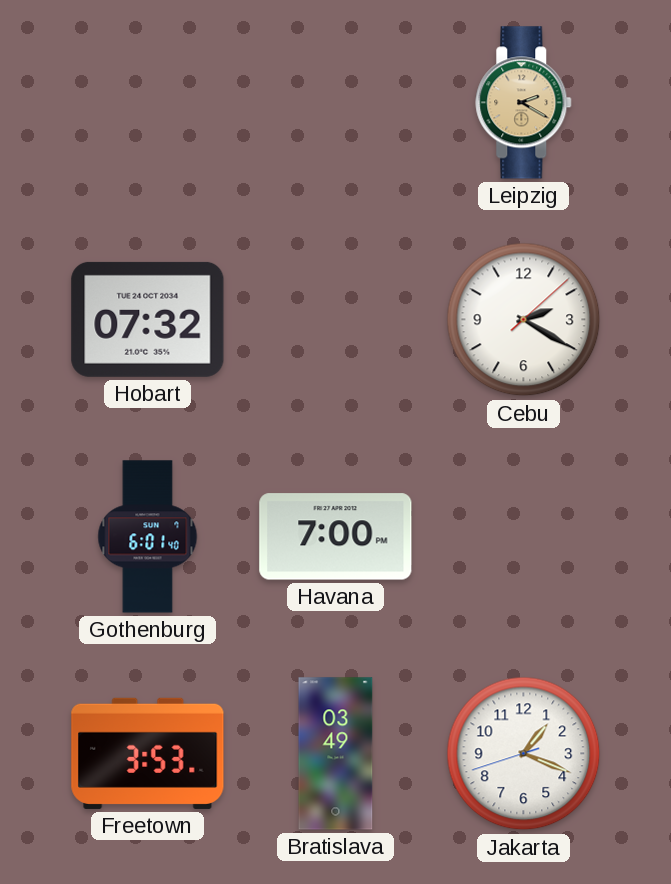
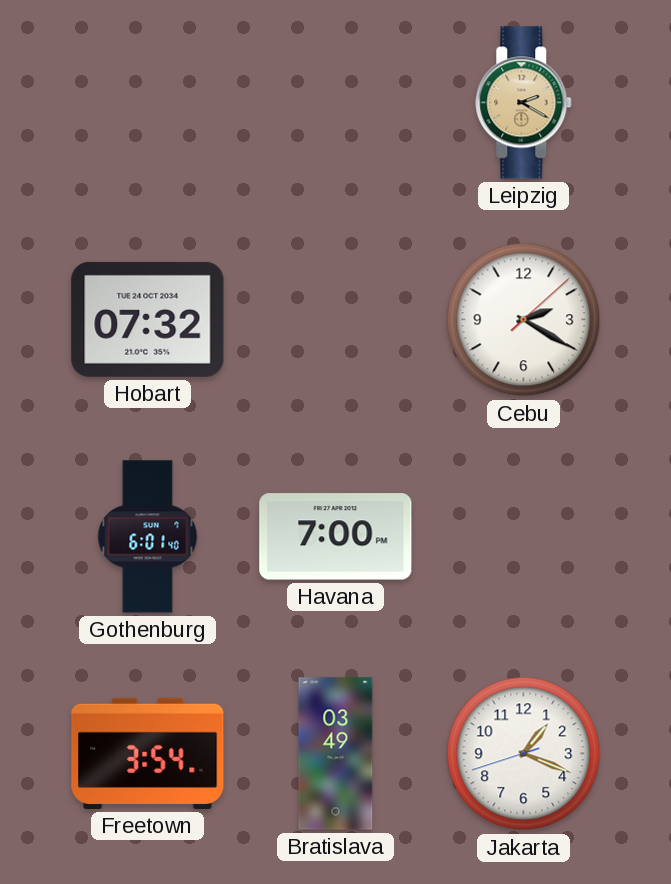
Freetown: 3:53 -> 3:54
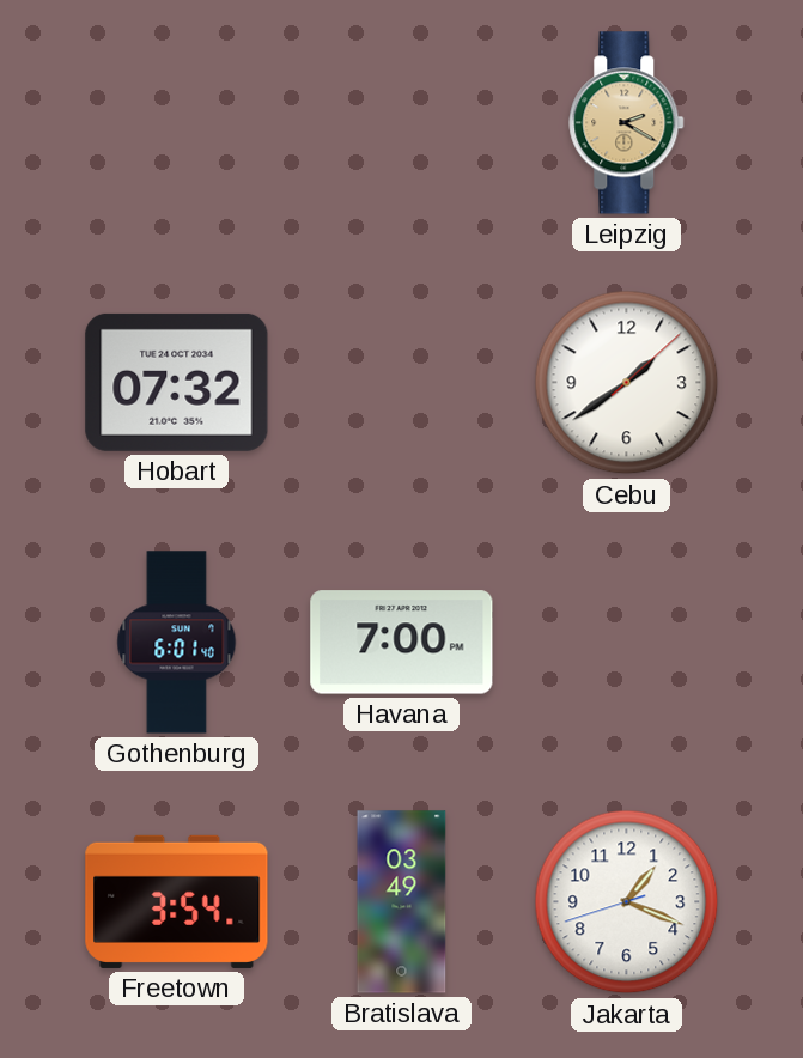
Cebu: 2:20 -> 1:39
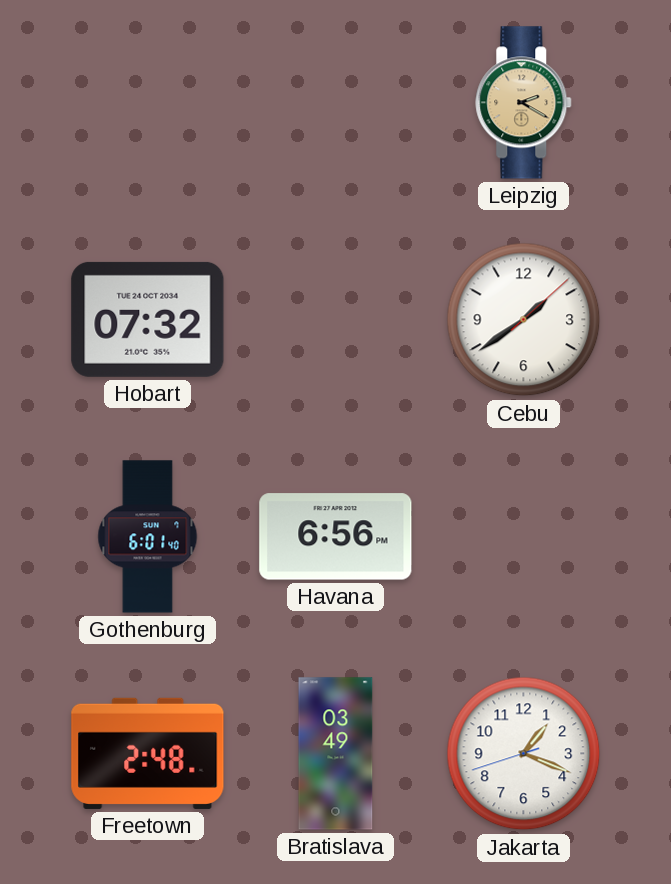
Havana: 7:00 -> 6:56
Freetown: 3:54 -> 2:48
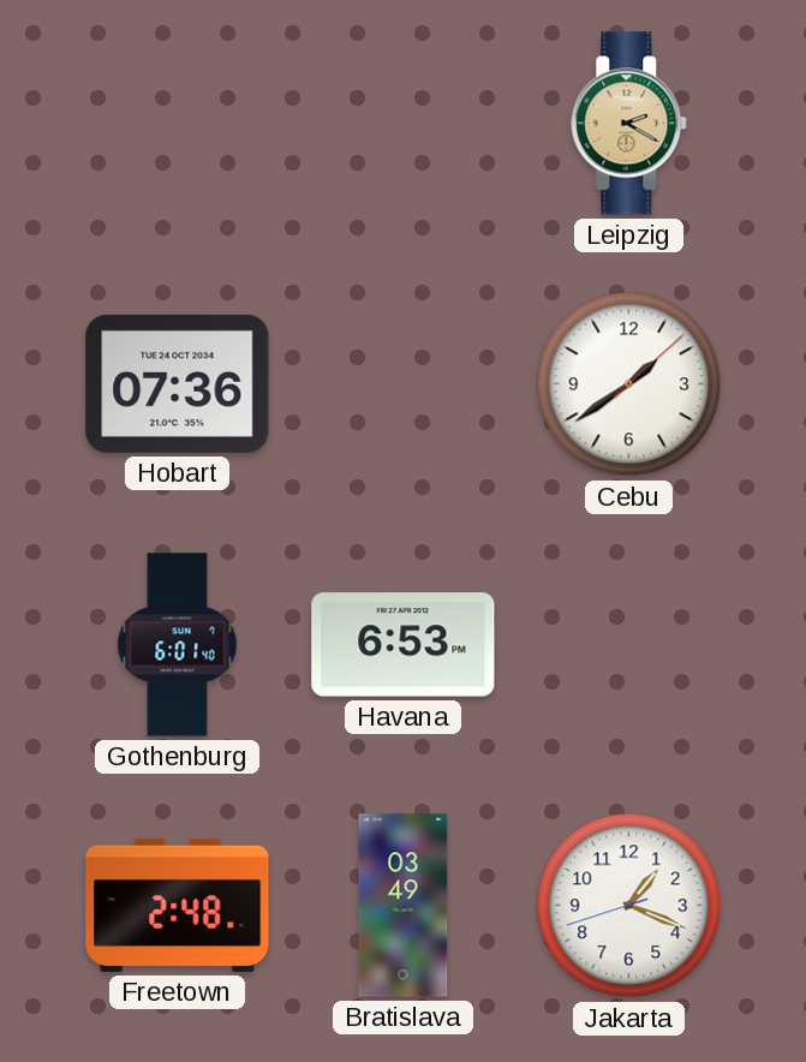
Hobart: 07:32 -> 07:36
Havana: 6:56 -> 6:53
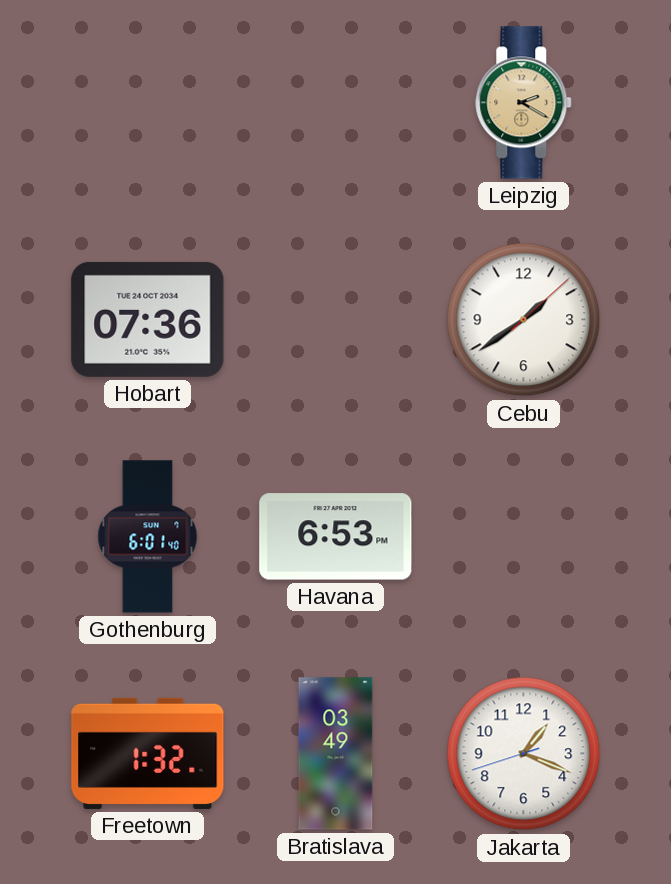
Freetown: 2:48 -> 1:32
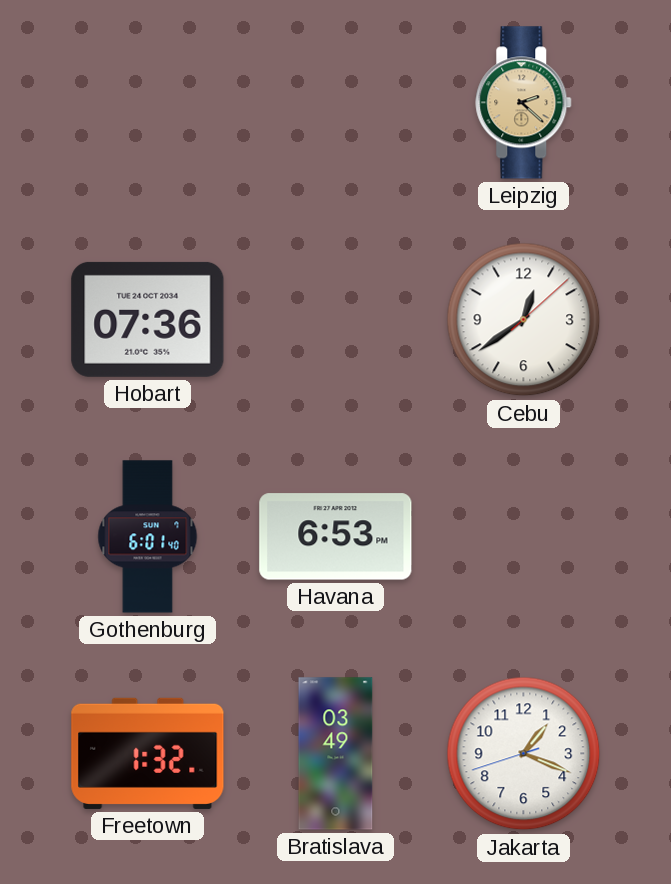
Leipzig: 2:20 -> 2:22
Cebu: 1:39 -> 12:39
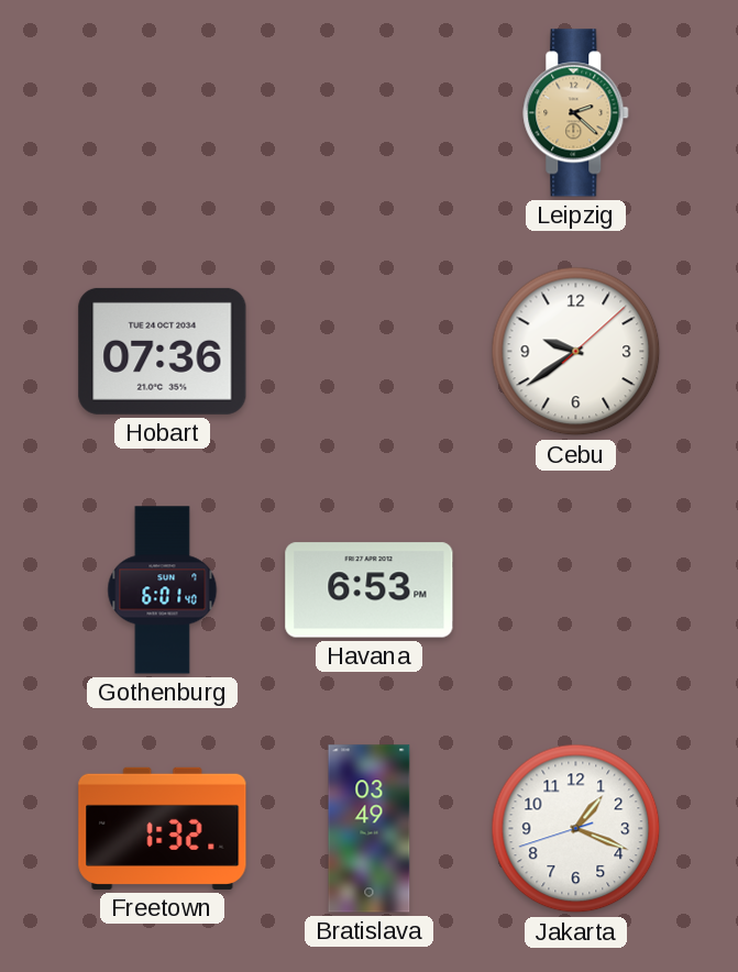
Cebu: 12:39 -> 9:39
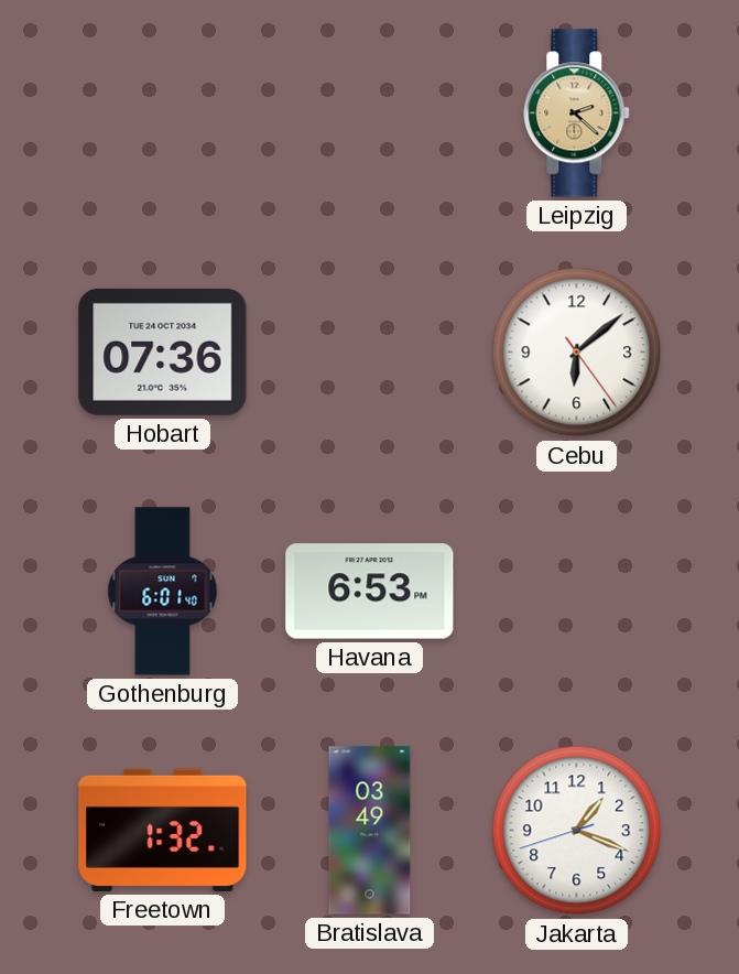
Cebu: 9:39 -> 6:08
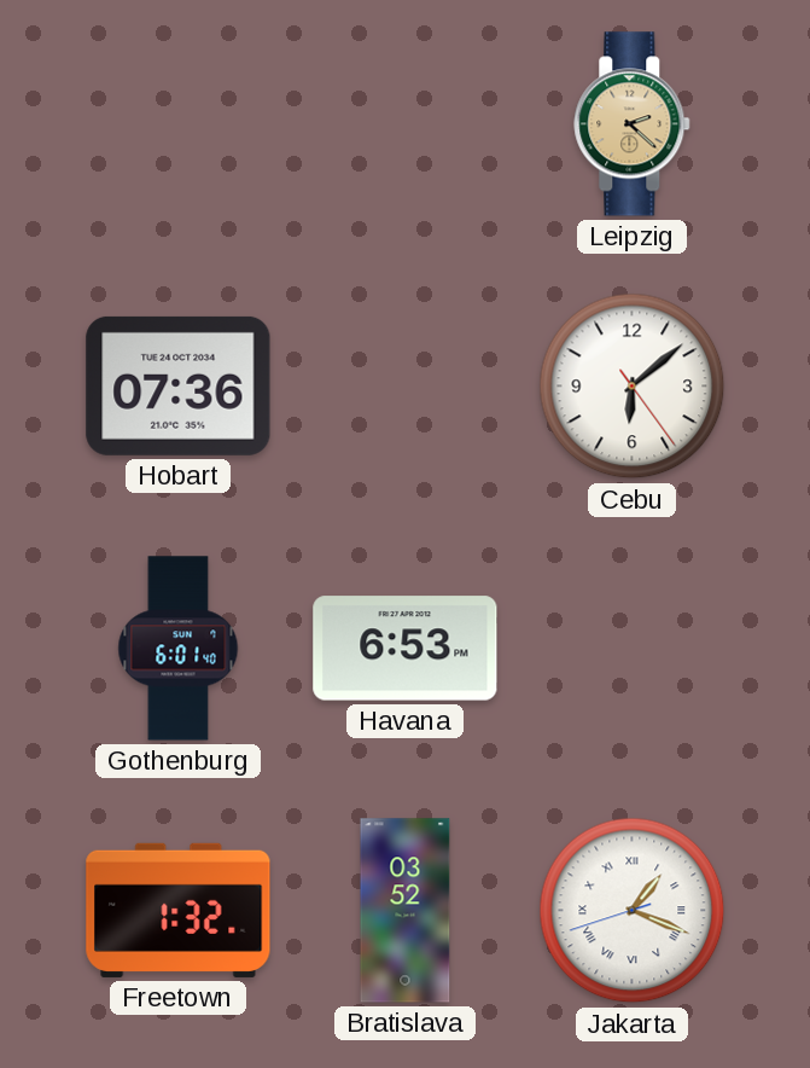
Bratislava: 03:49 -> 03:52
Jakarta numerals: Arabic -> Roman
